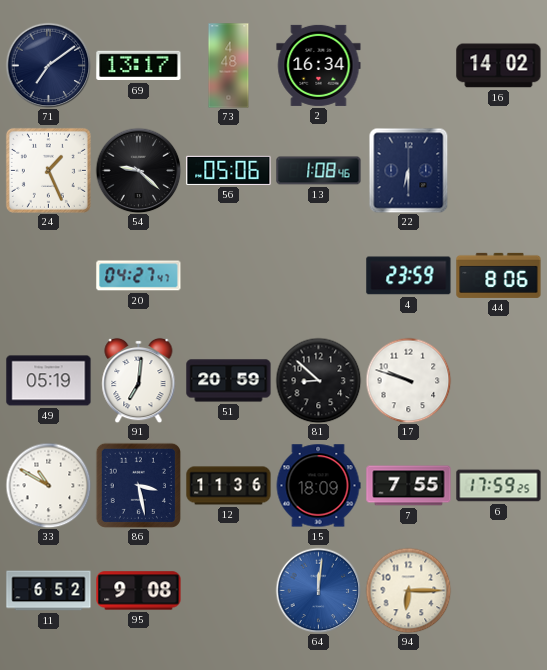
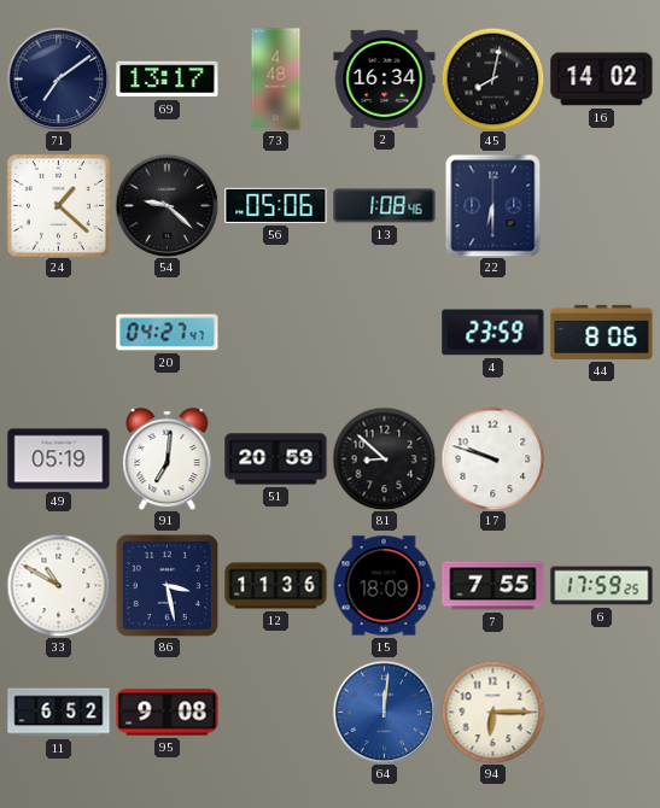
45: none -> 8:02
24: 1:26 -> 1:22
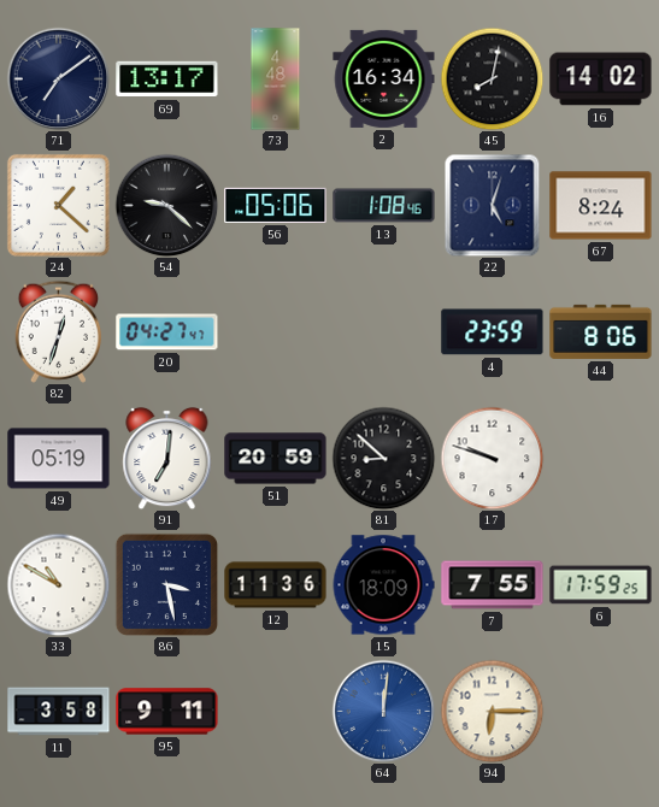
22: 6:30 -> 5:03
67: none -> 8:24
82: none -> 12:33
11: 6:52 -> 3:58
95: 9:08 -> 9:11
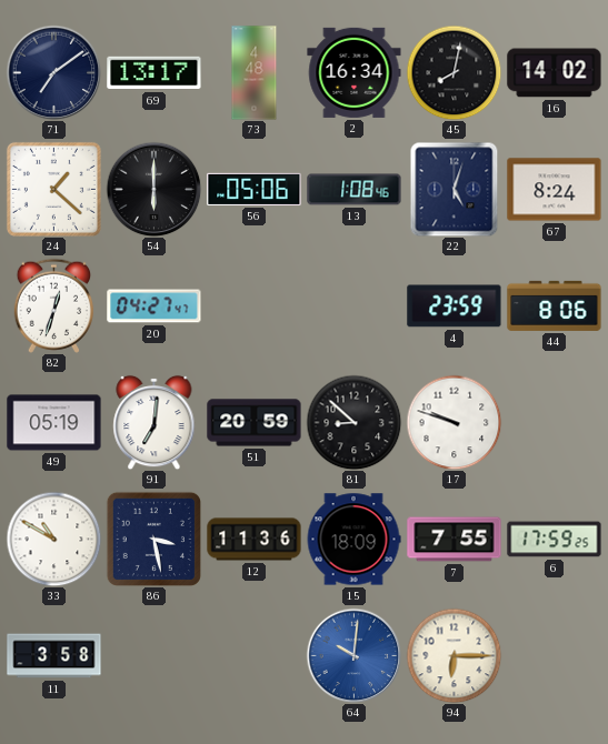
54: 9:22 -> 6:00
95: 9:11 -> none
64: 12:01 -> 10:01
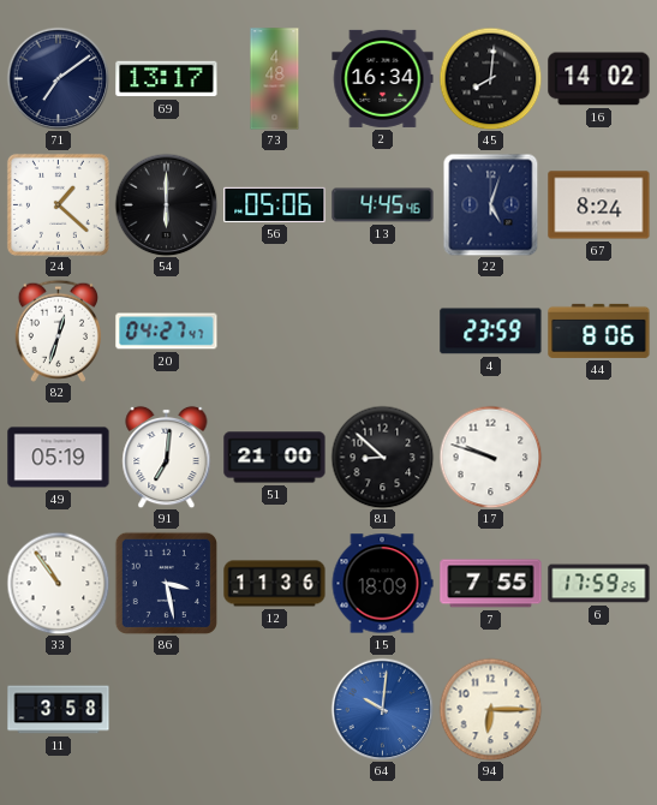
45: 8:02 -> 8:01
13: 1:08 -> 4:45
51: 20:59 -> 21:00
33: 10:50 -> 10:54
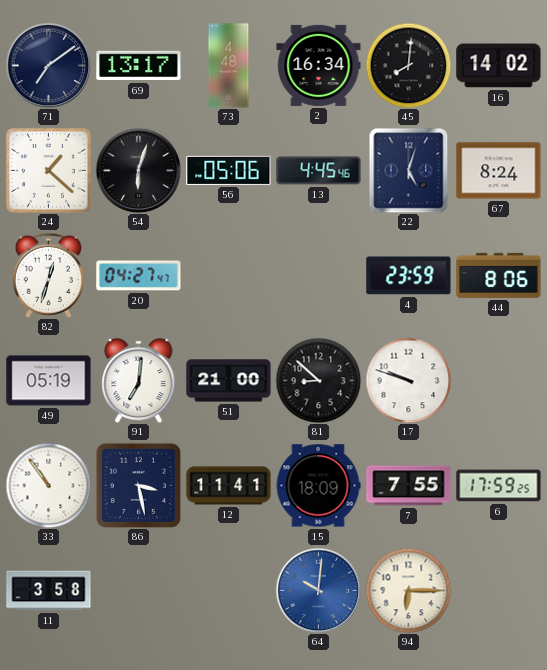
54: 6:00 -> 6:03
12: 11:36 -> 11:41
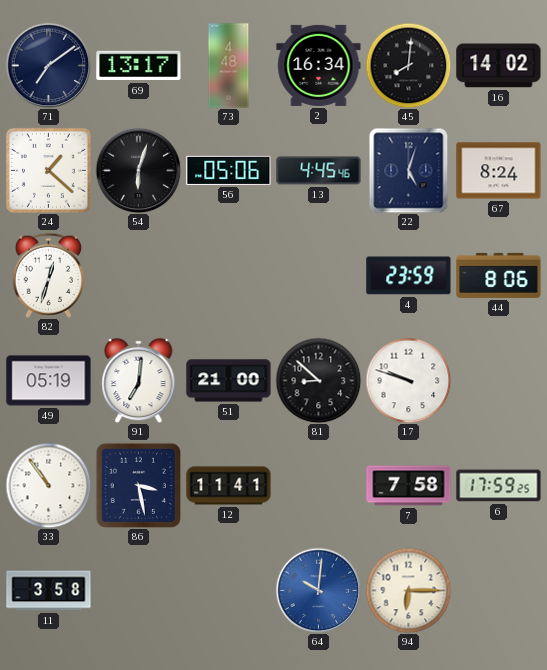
20: 04:27 -> none
15: 18:09 -> none
7: 7:55 -> 7:58
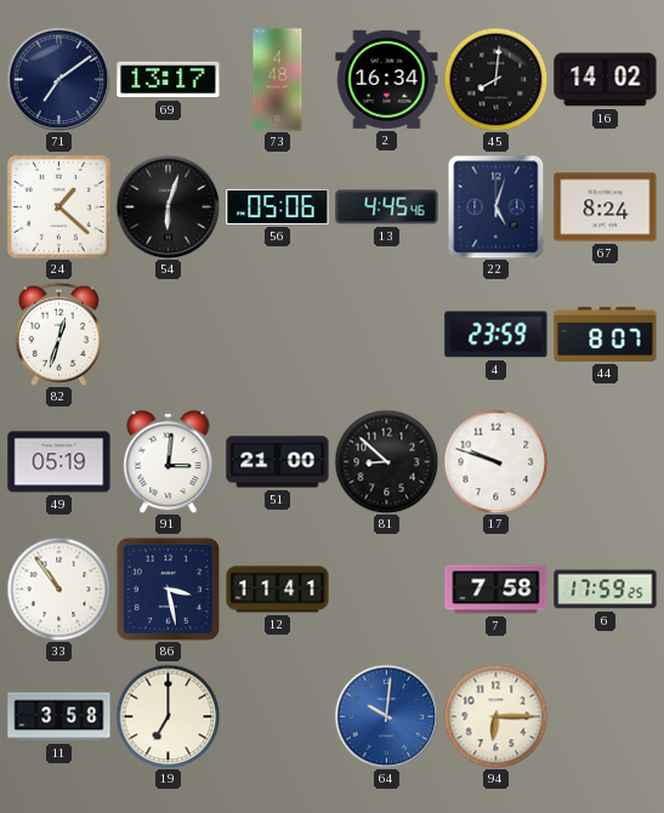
44: 8:06 -> 8:07
91: 7:01 -> 3:01
19: none -> 7:00
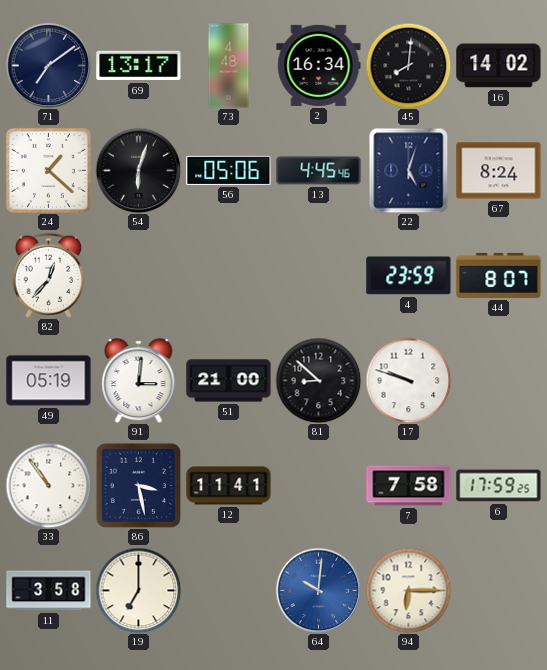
82: 12:33 -> 12:37
